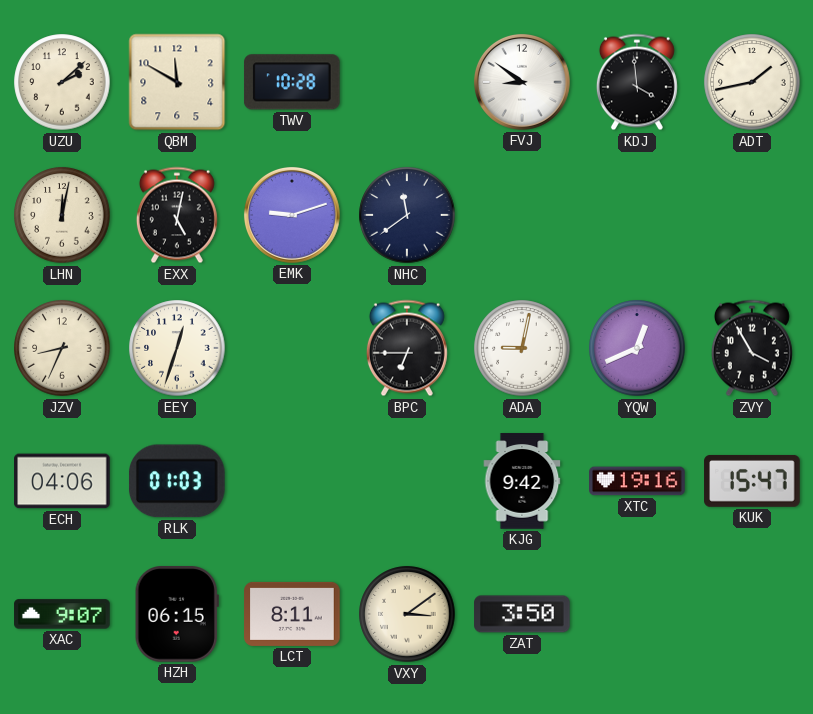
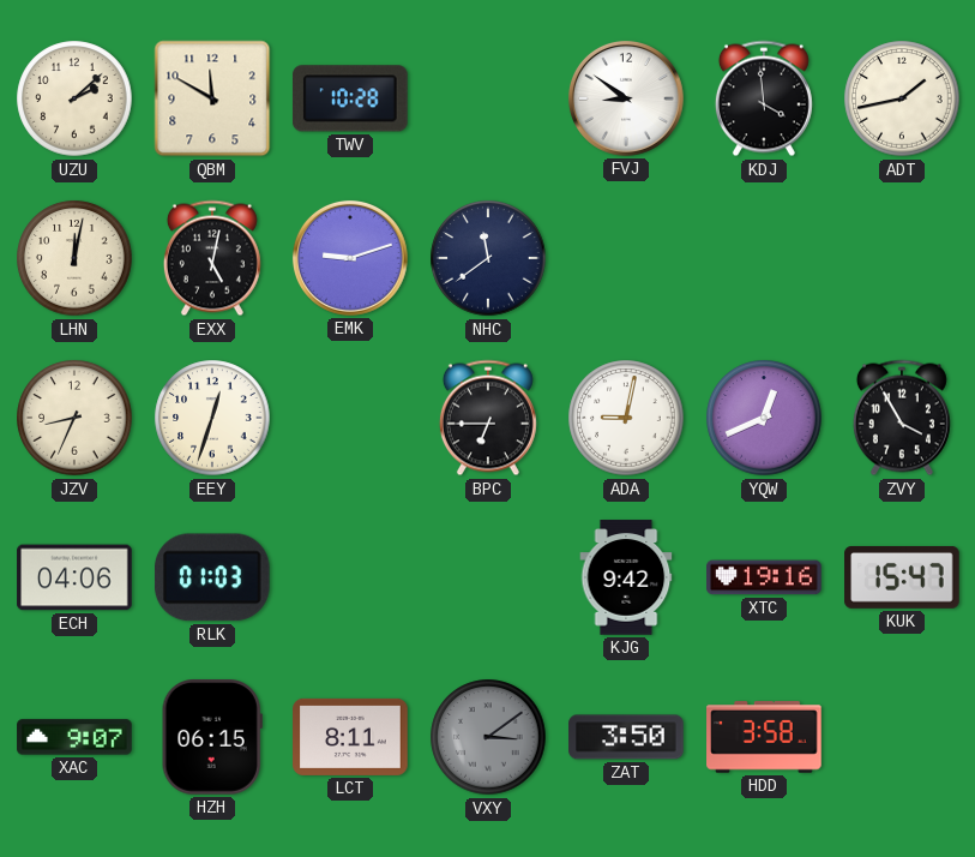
VXY dial: cream -> grey
HDD: none -> 3:58
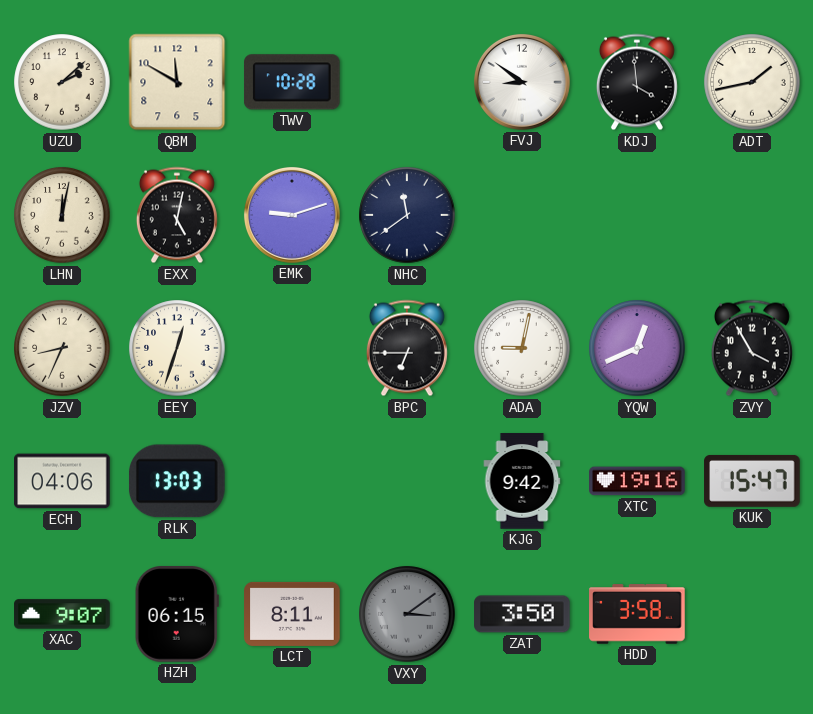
RLK: 01:03 -> 13:03
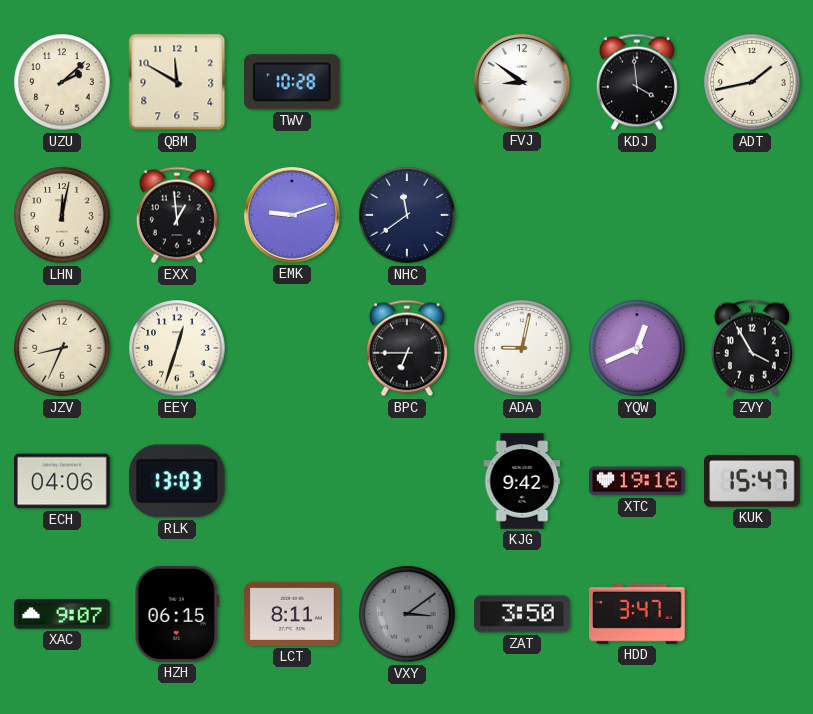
EXX: 5:02 -> 12:59
HDD: 3:58 -> 3:47
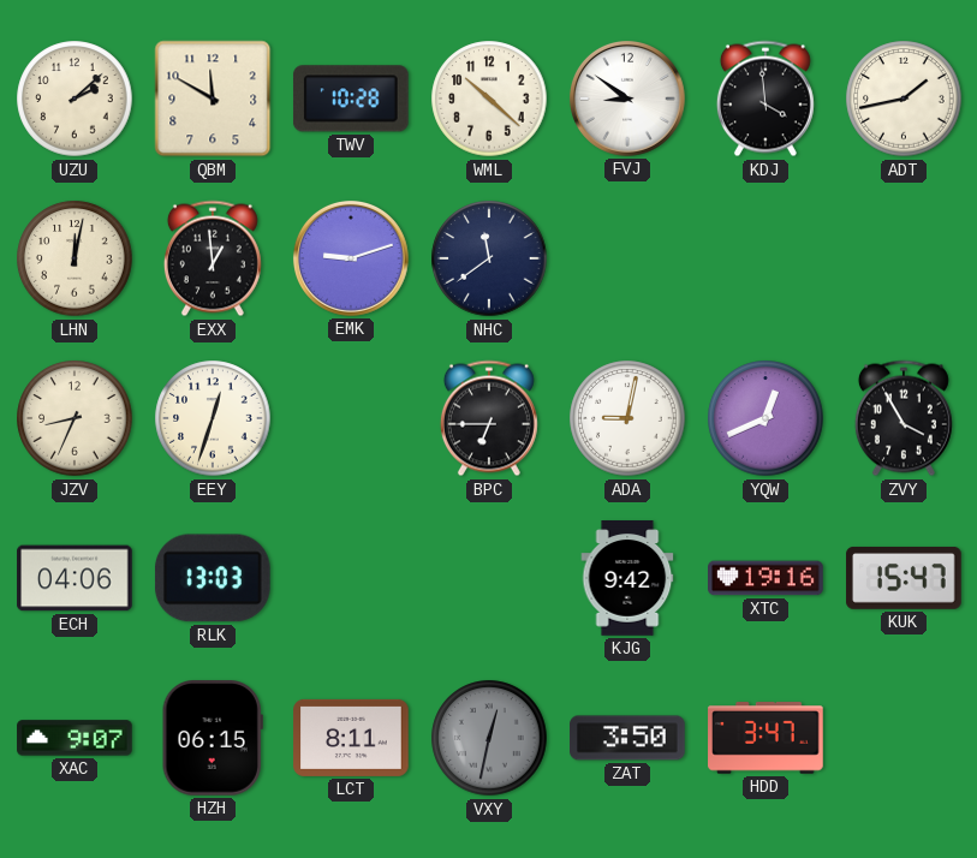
WML: none -> 10:22
VXY: 3:09 -> 12:32
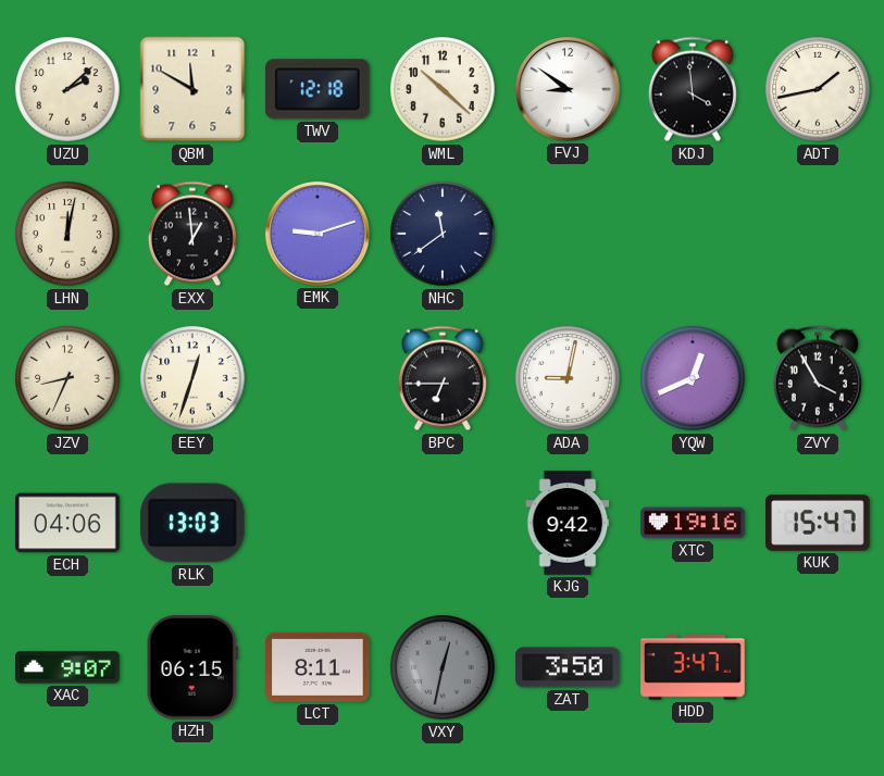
TWV: 10:28 -> 12:18
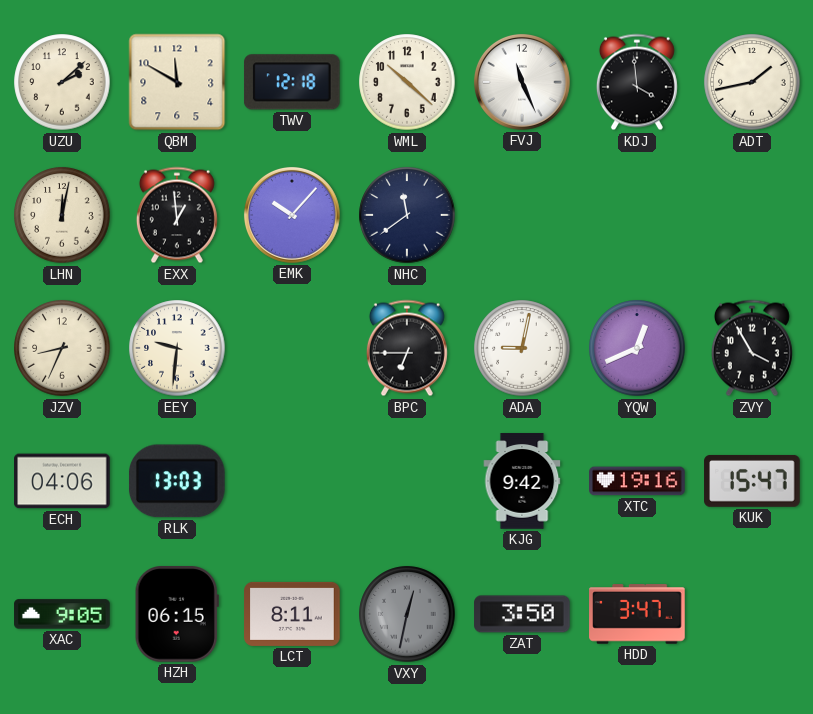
FVJ: 8:51 -> 11:26
EMK: 9:12 -> 10:07
EEY: 12:33 -> 9:31
XAC: 9:07 -> 9:05
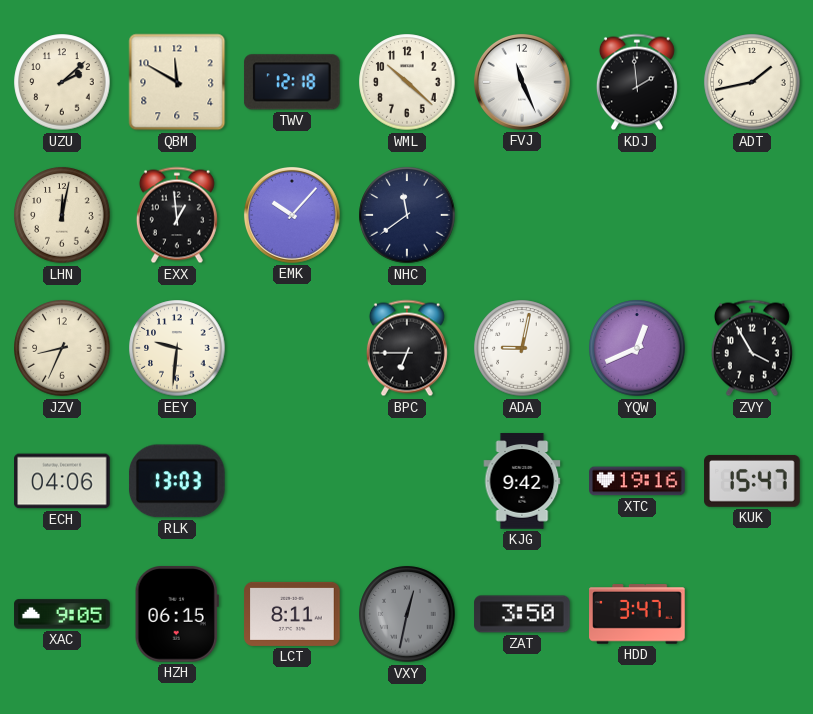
KDJ: 3:59 -> 1:59
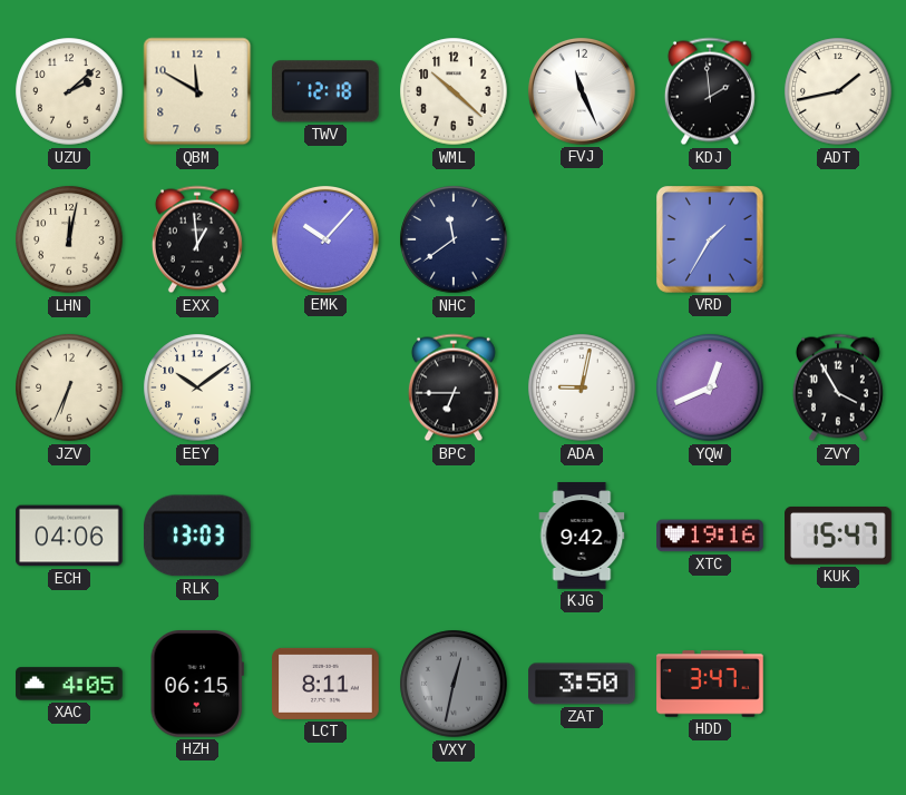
VRD: none -> 1:35
JZV: 8:34 -> 6:34
EEY: 9:31 -> 10:09
XAC: 9:05 -> 4:05
